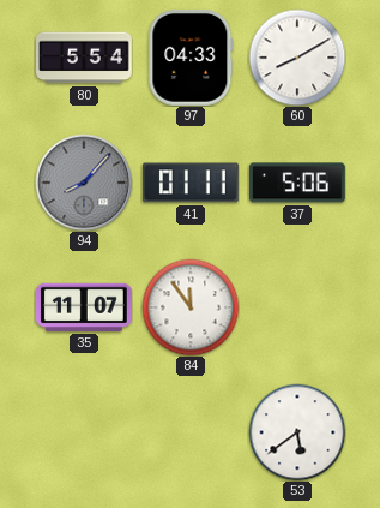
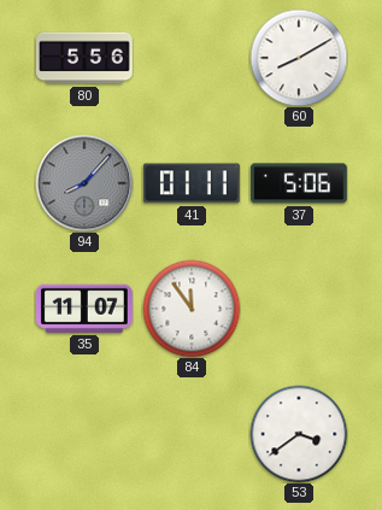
80: 5:54 -> 5:56
97: 04:33 -> none
53: 5:39 -> 3:39
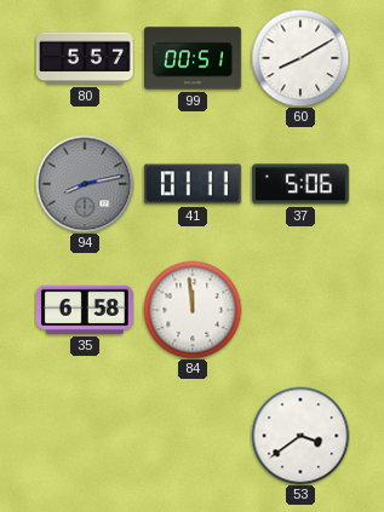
80: 5:56 -> 5:57
99: none -> 00:51
94: 8:07 -> 8:13
35: 11:07 -> 6:58
84: 11:54 -> 11:59
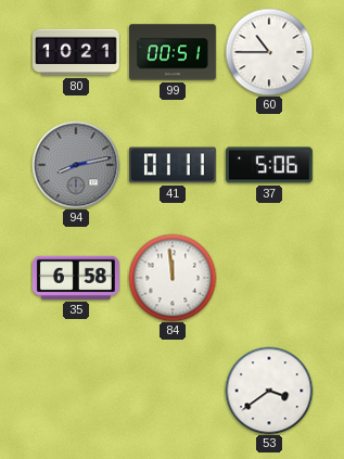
80: 5:57 -> 10:21
60: 8:10 -> 10:45
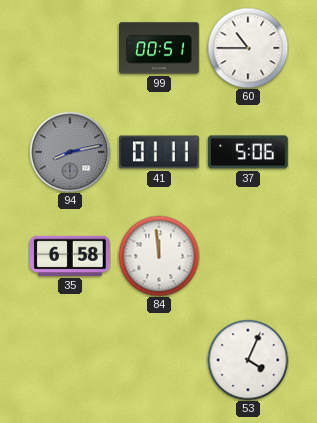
80: 10:21 -> none
53: 3:39 -> 4:04
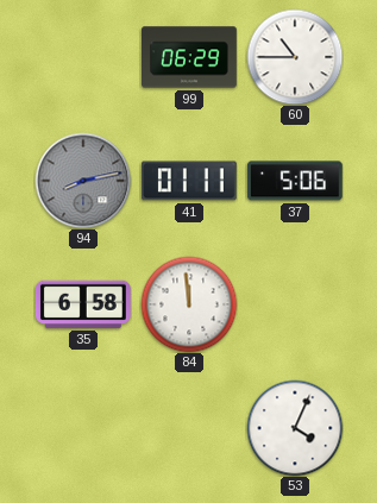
99: 00:51 -> 06:29
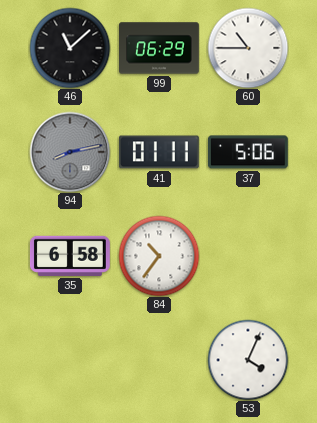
46: none -> 11:08
84: 11:59 -> 10:36
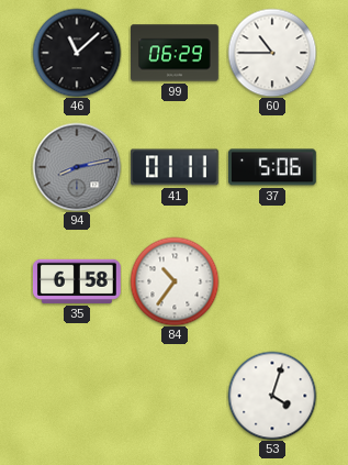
53: 4:04 -> 4:03
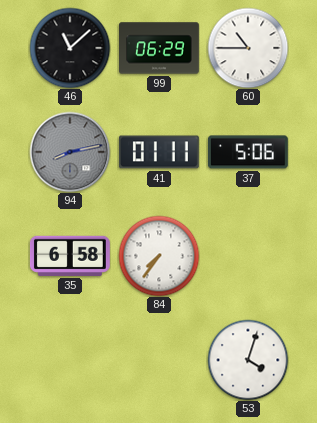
84: 10:36 -> 7:36
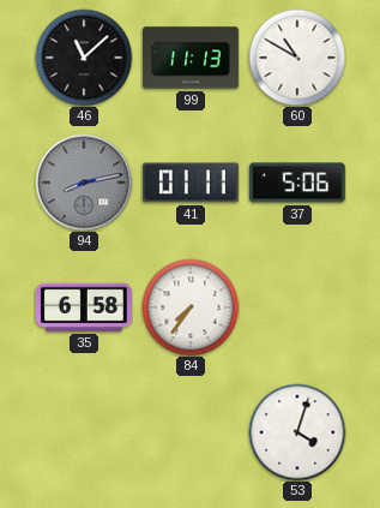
99: 06:29 -> 11:13
60: 10:45 -> 10:50
